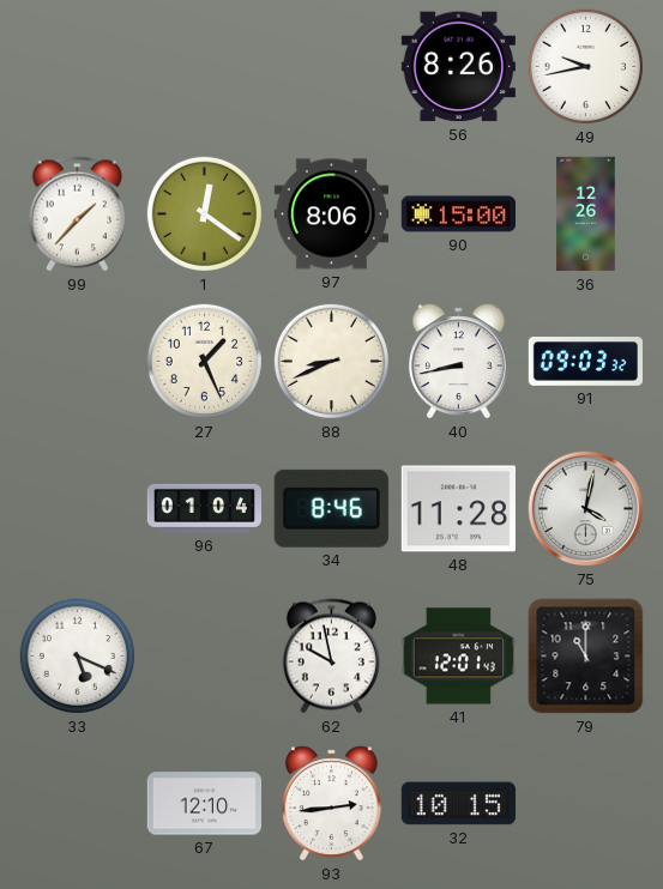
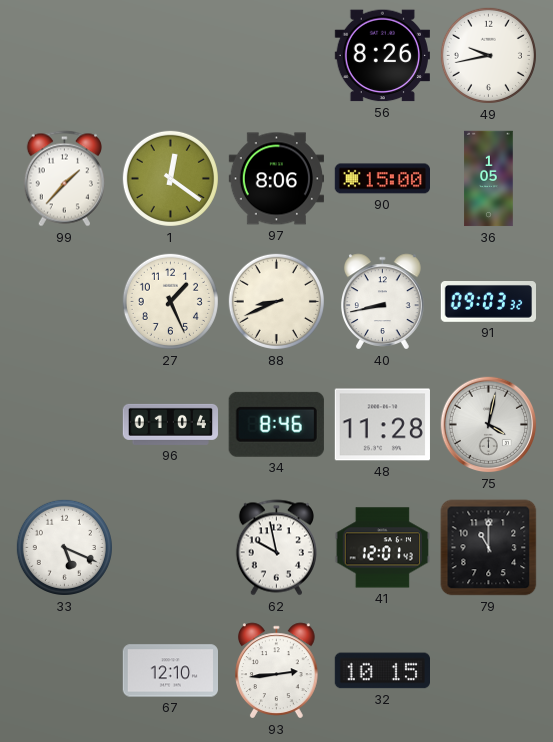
36: 12:26 -> 1:05
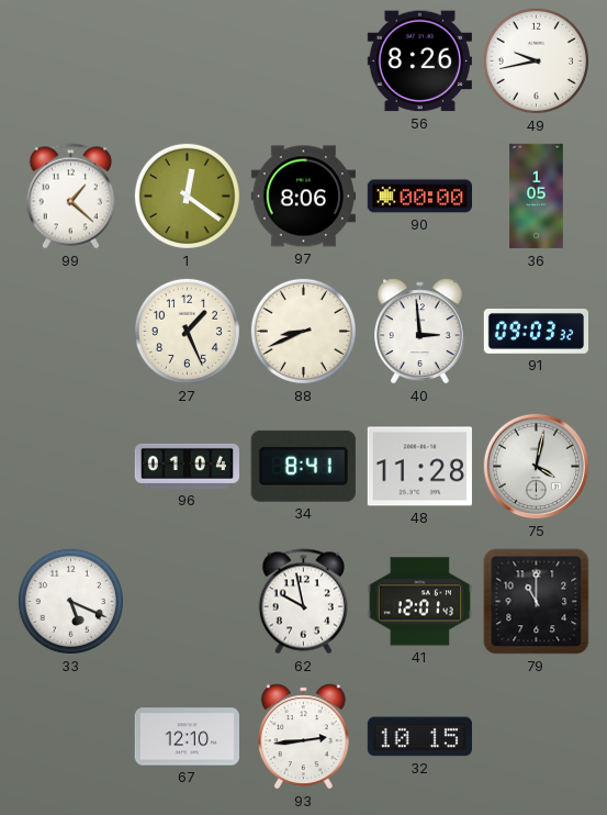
99: 1:37 -> 1:22
90: 15:00 -> 00:00
40: 8:43 -> 2:59
34: 8:46 -> 8:41
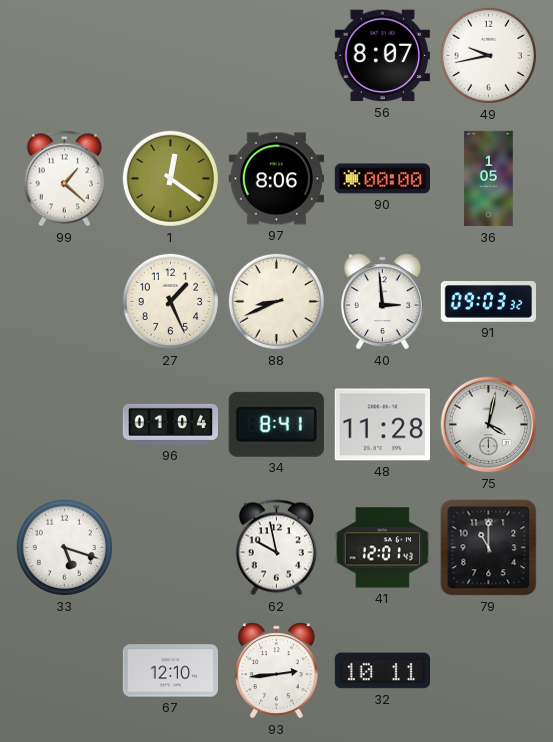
56: 8:26 -> 8:07
33: 5:19 -> 5:18
32: 10:15 -> 10:11
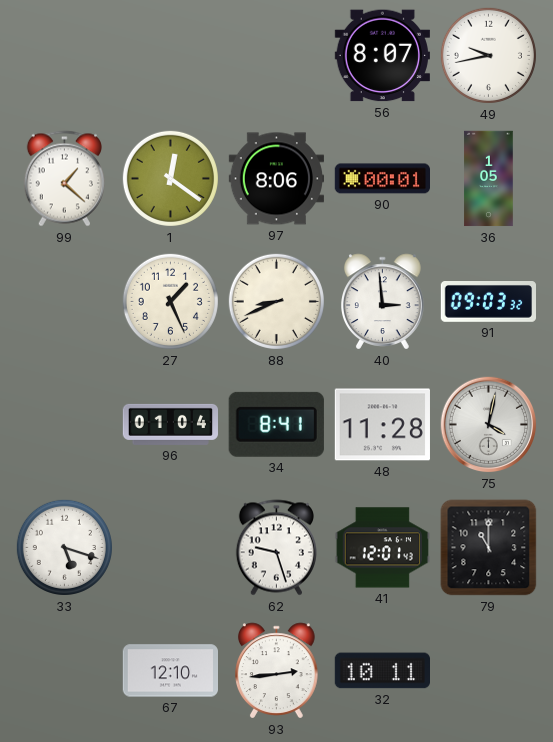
90: 00:00 -> 00:01
62: 9:58 -> 9:27
